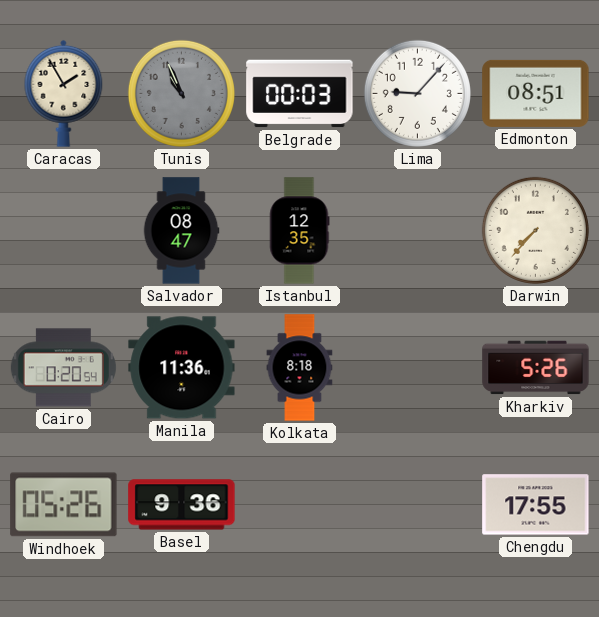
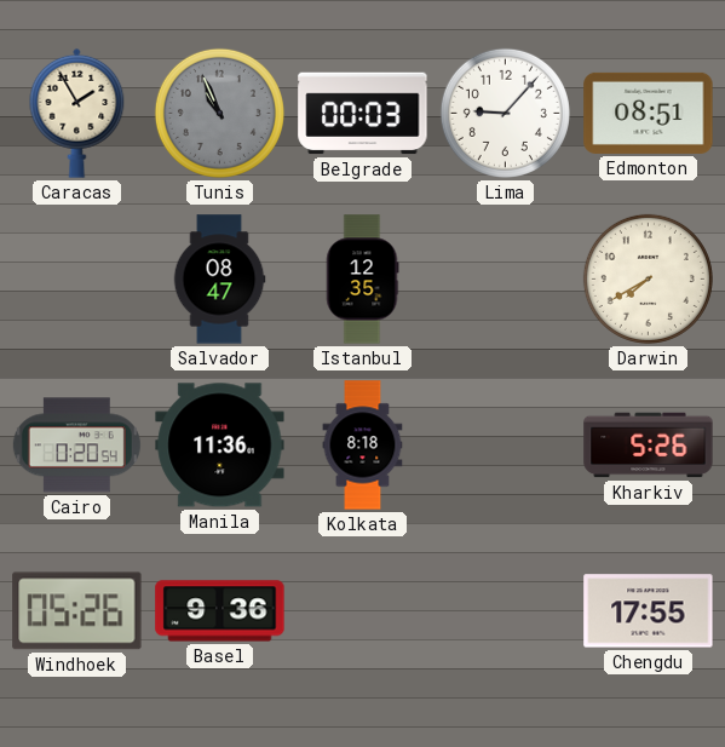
Darwin: 7:37 -> 7:40
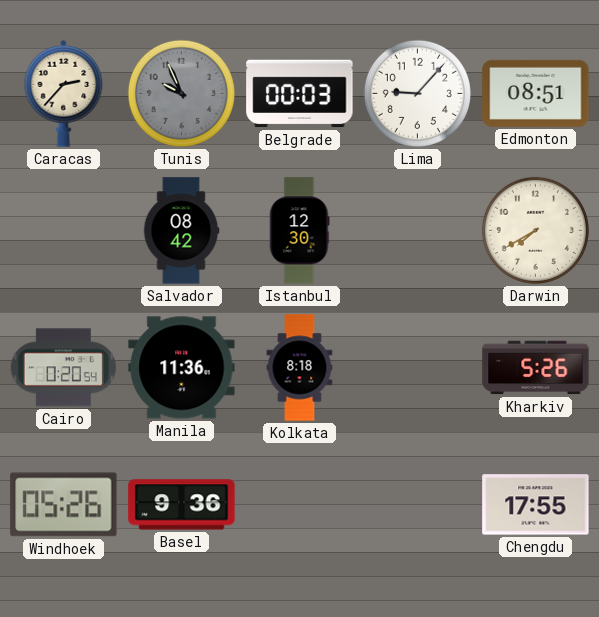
Caracas: 1:55 -> 2:37
Tunis: 10:56 -> 9:56
Salvador: 08:47 -> 08:42
Istanbul: 12:35 -> 12:30
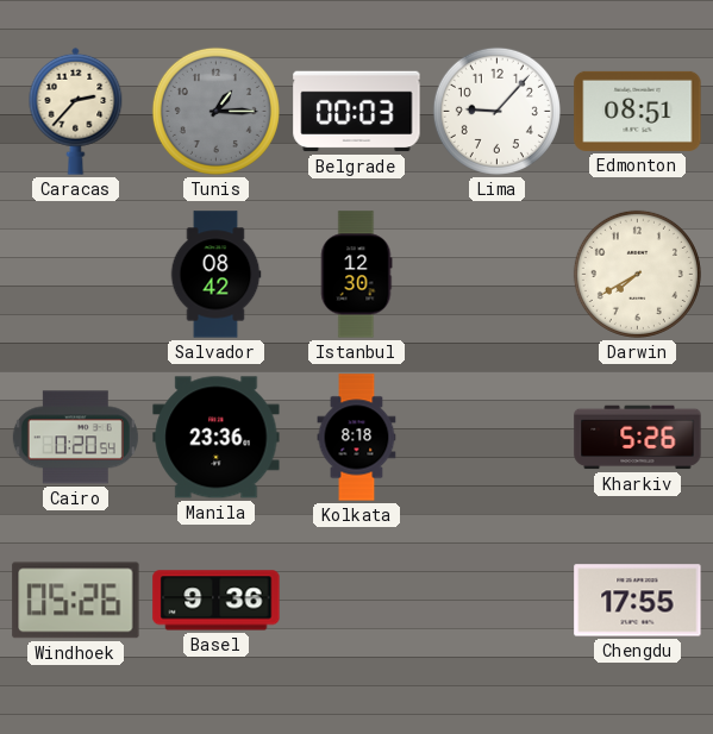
Tunis: 9:56 -> 1:15
Manila: 11:36 -> 23:36
